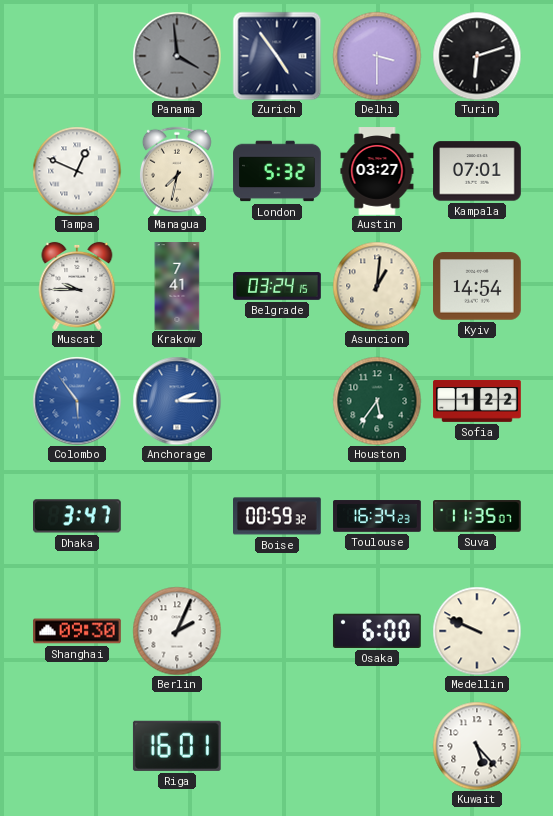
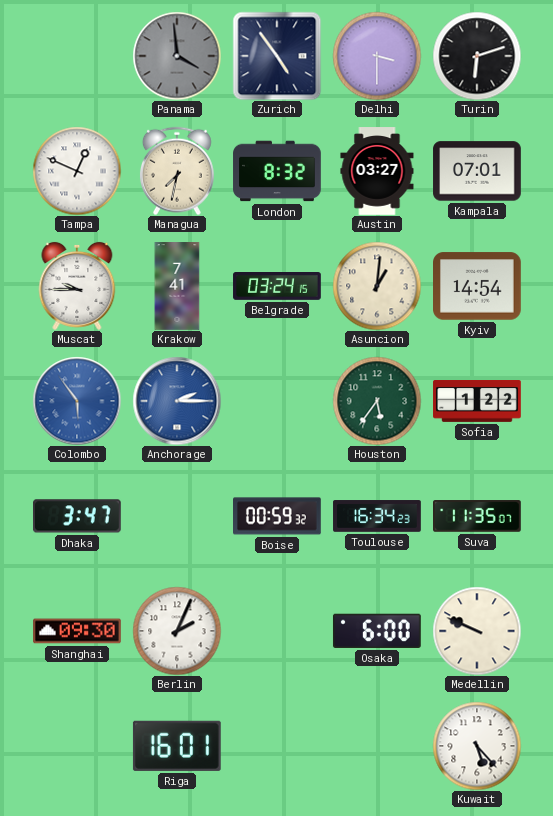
London: 5:32 -> 8:32
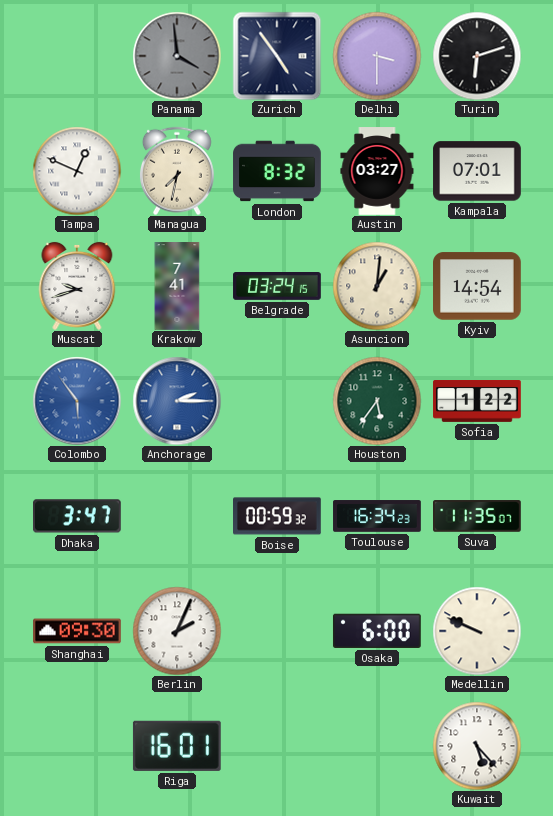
Muscat: 9:45 -> 9:42
